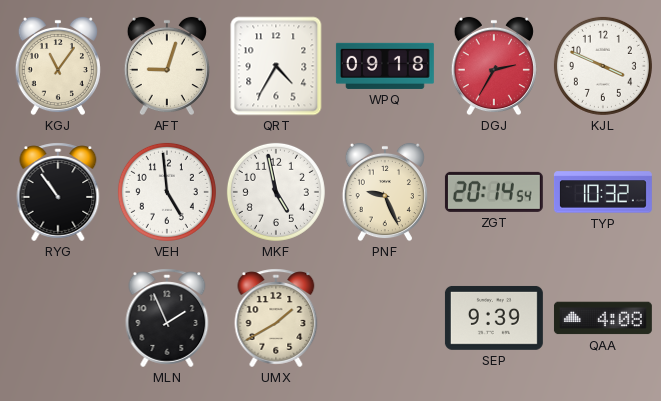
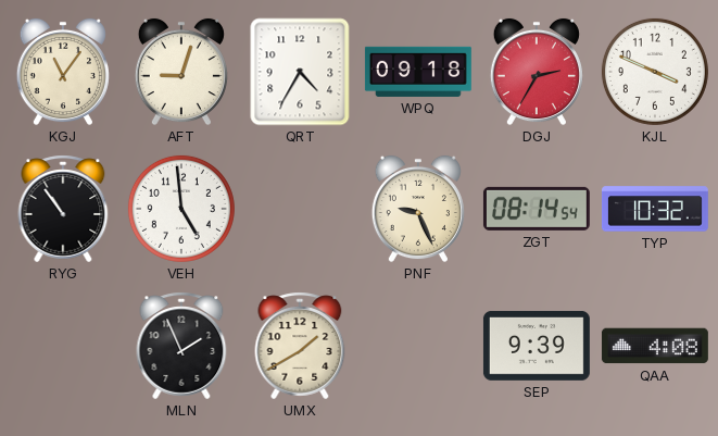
MKF: 4:58 -> none
ZGT: 20:14 -> 08:14
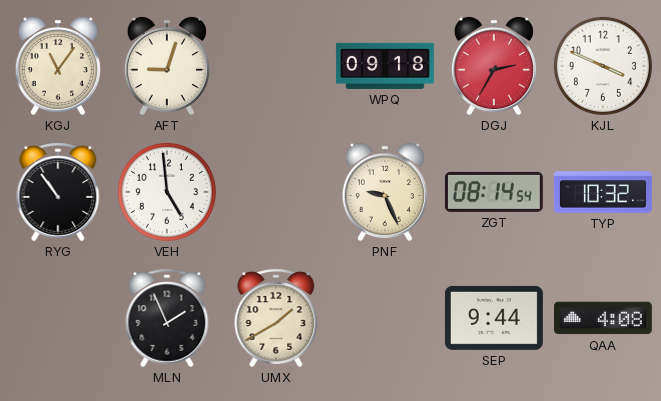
QRT: 4:35 -> none
SEP: 9:39 -> 9:44
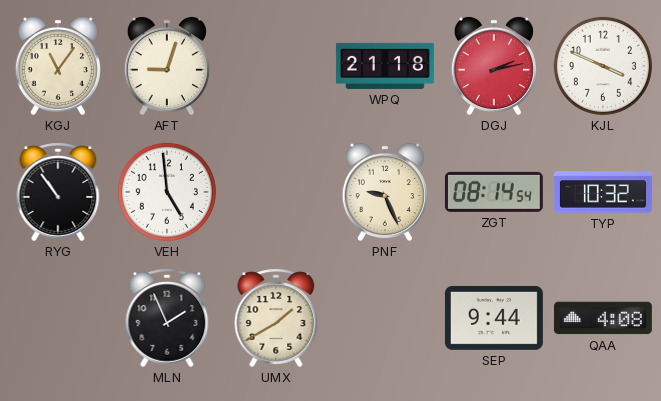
WPQ: 09:18 -> 21:18
DGJ: 2:35 -> 2:13
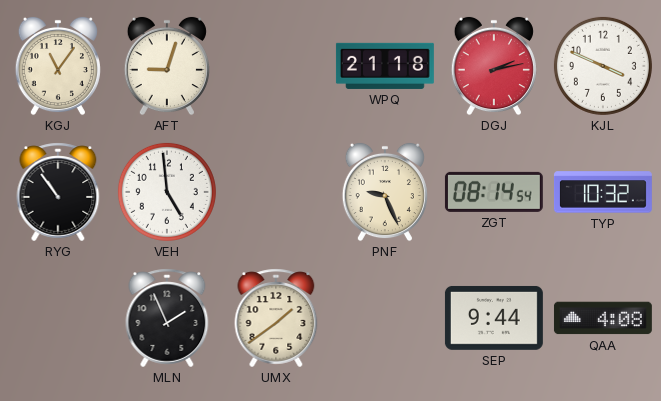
UMX: 1:40 -> 1:39
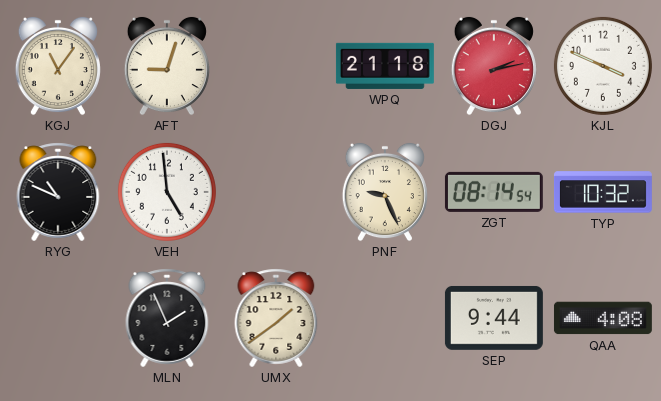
RYG: 10:54 -> 10:49
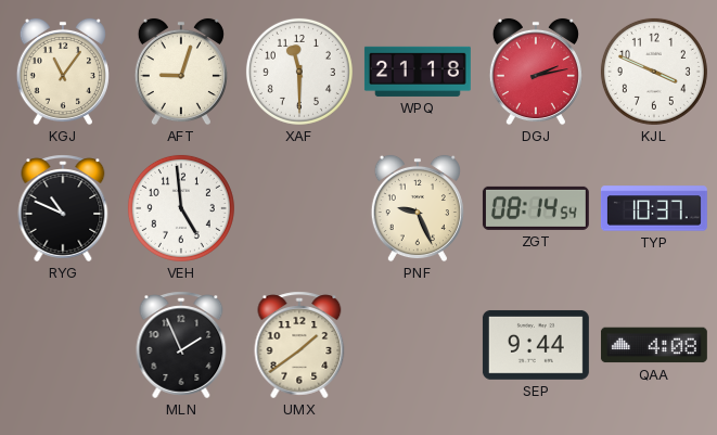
XAF: none -> 11:30
TYP: 10:32 -> 10:37
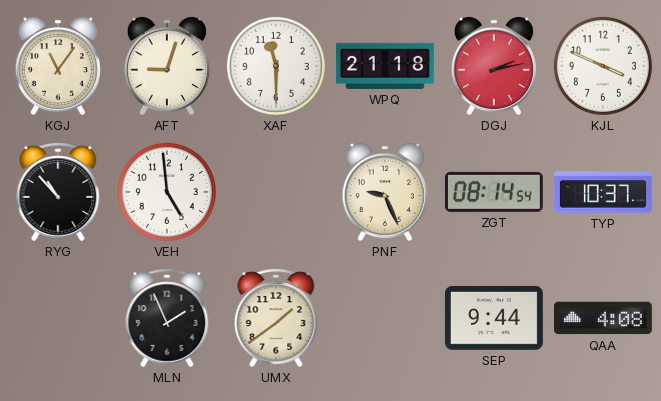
RYG: 10:49 -> 10:53
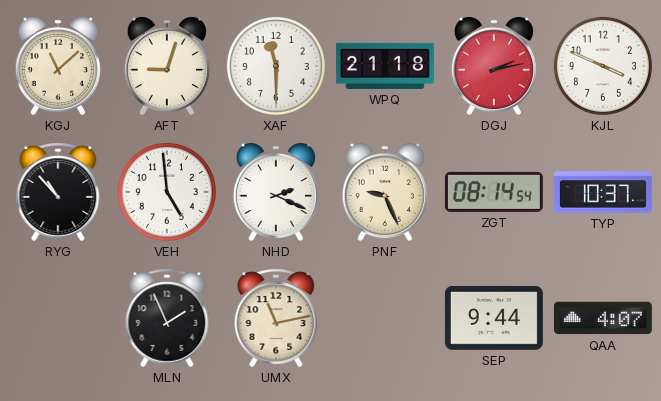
KGJ: 11:06 -> 11:08
NHD: none -> 2:19
UMX: 1:39 -> 11:13
QAA: 4:08 -> 4:07
